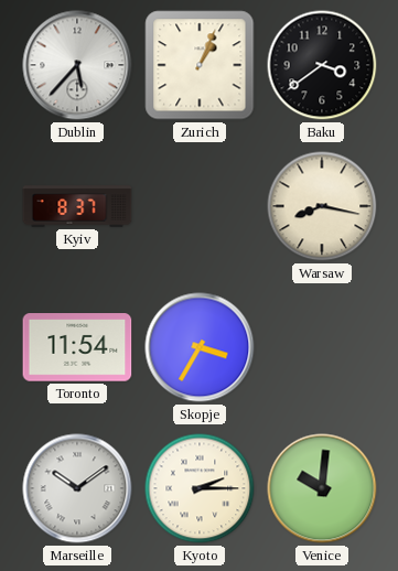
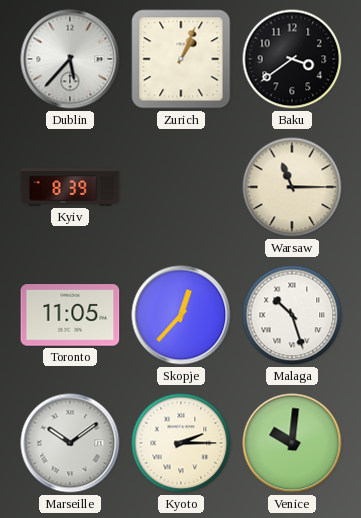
Kyiv: 8:37 -> 8:39
Warsaw: 8:17 -> 11:15
Toronto: 11:54 -> 11:05
Skopje: 3:35 -> 12:37
Malaga: none -> 10:27
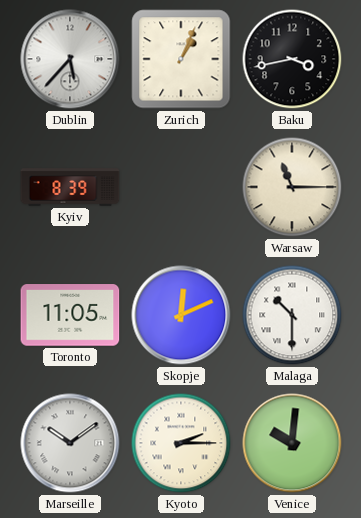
Baku: 3:39 -> 3:43
Skopje: 12:37 -> 12:11
Malaga: 10:27 -> 10:30
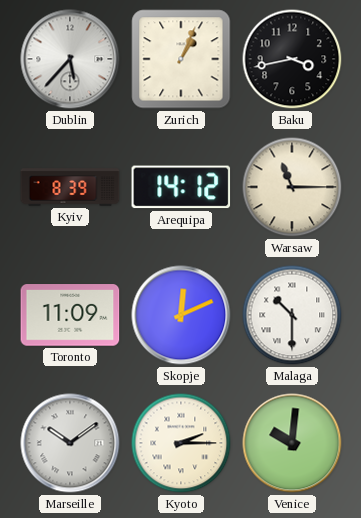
Arequipa: none -> 14:12
Toronto: 11:05 -> 11:09
